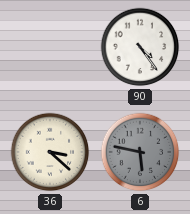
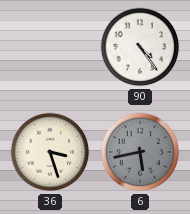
36: 3:22 -> 3:27
6: 5:47 -> 5:43
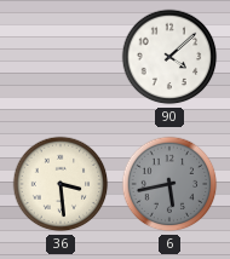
90: 4:24 -> 4:08
36: 3:27 -> 3:29
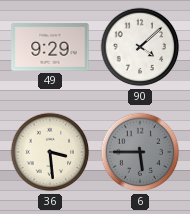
49: none -> 9:29
6: 5:43 -> 5:45
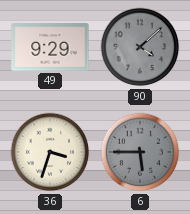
90 dial: white -> grey
36: 3:29 -> 3:33
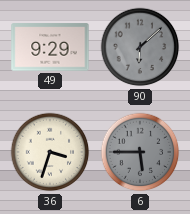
90: 4:08 -> 6:08
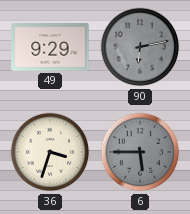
90: 6:08 -> 6:13
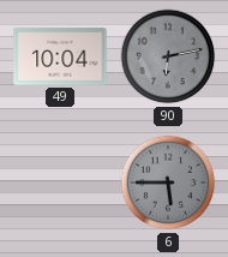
49: 9:29 -> 10:04
36: 3:33 -> none
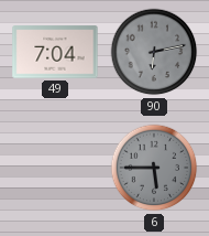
49: 10:04 -> 7:04
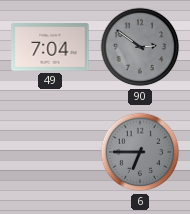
90: 6:13 -> 2:51
6: 5:45 -> 6:45
